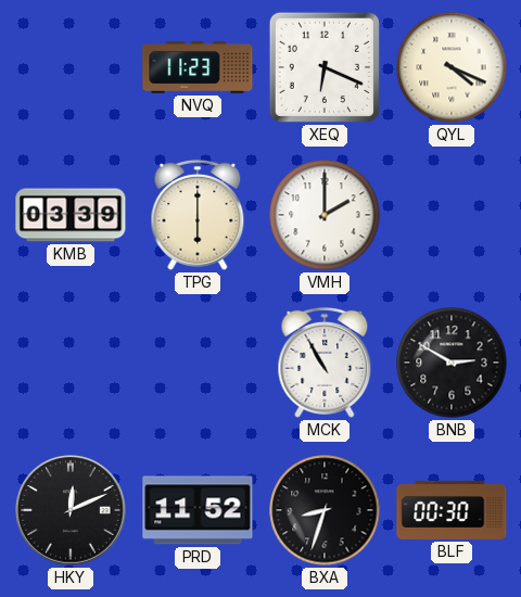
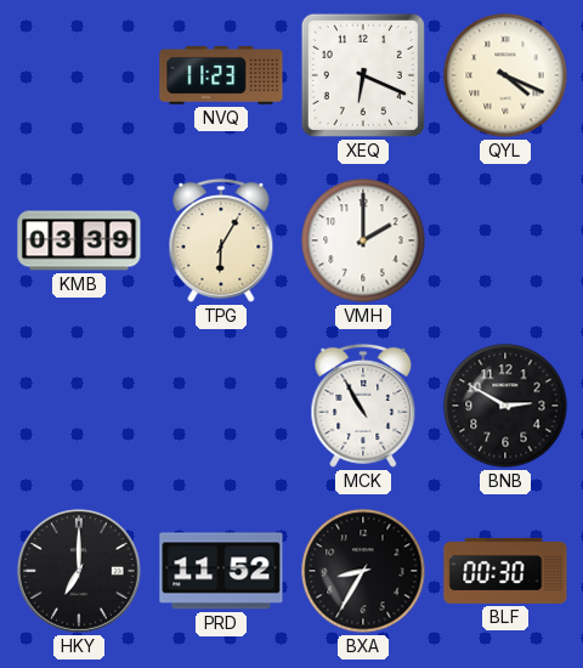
TPG: 6:00 -> 6:05
HKY: 12:11 -> 7:00
BXA: 8:33 -> 8:35
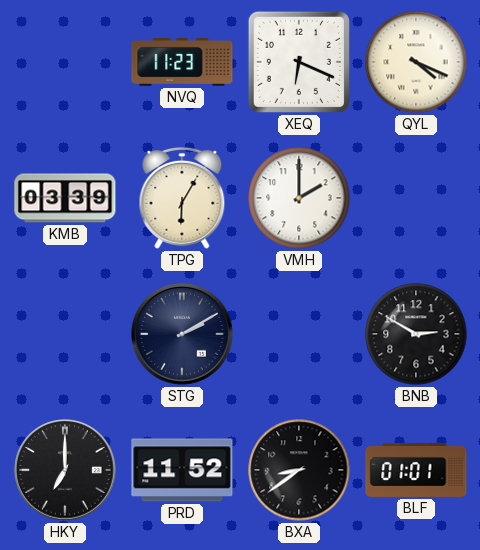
STG: none -> 2:10
MCK: 10:55 -> none
BXA: 8:35 -> 8:39
BLF: 00:30 -> 01:01
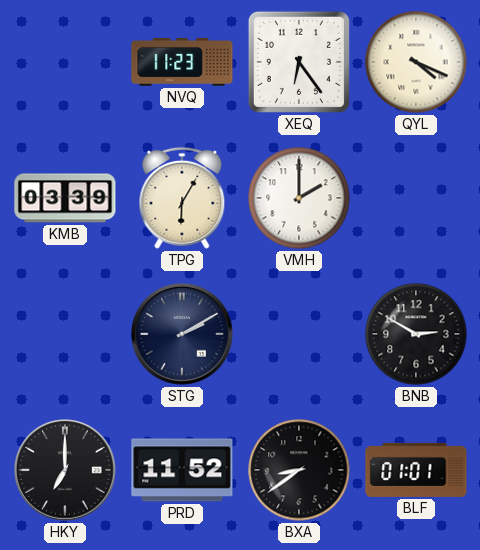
XEQ: 6:19 -> 6:24
